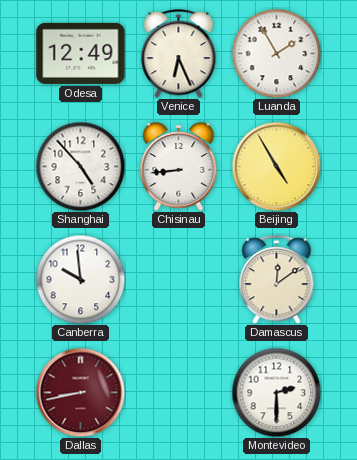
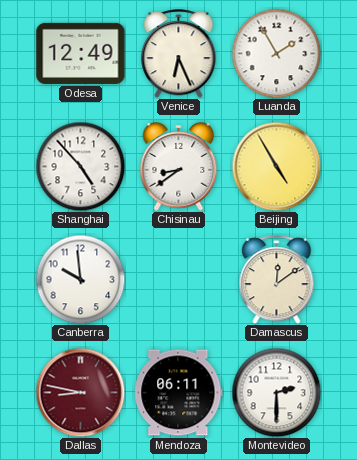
Chisinau: 8:44 -> 8:39
Dallas: 8:43 -> 8:47
Mendoza: none -> 06:11
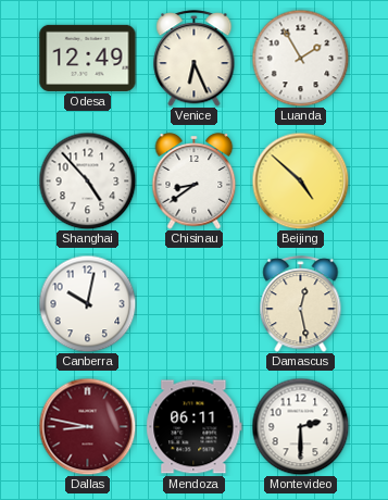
Beijing: 4:55 -> 4:52
Canberra: 9:59 -> 10:02
Damascus: 12:09 -> 12:28
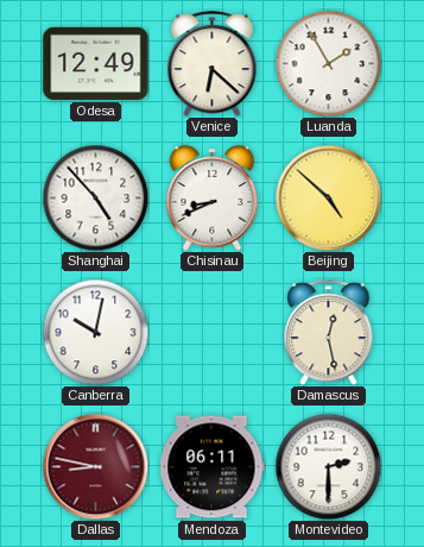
Venice: 6:26 -> 6:22
Chisinau: 8:39 -> 8:41
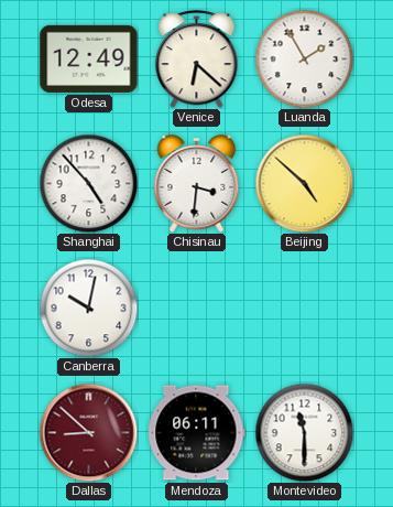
Chisinau: 8:41 -> 3:31
Damascus: 12:28 -> none
Dallas: 8:47 -> 8:52
Montevideo: 2:30 -> 11:30
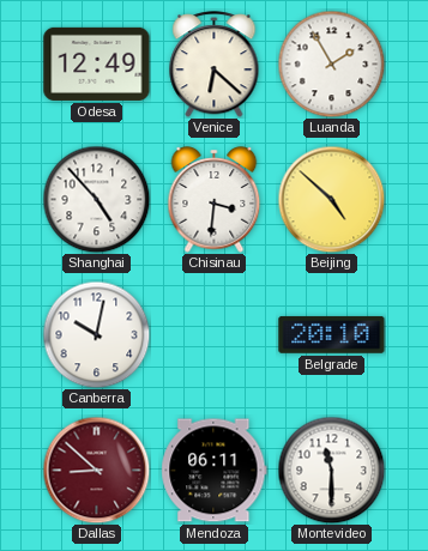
Belgrade: none -> 20:10
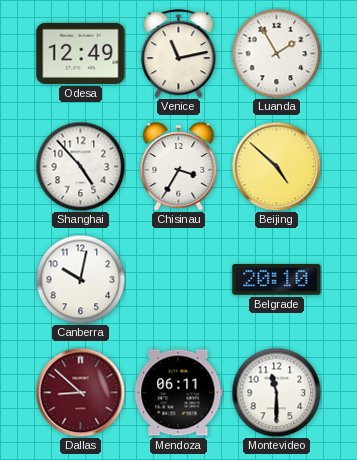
Venice: 6:22 -> 11:13
Chisinau: 3:31 -> 3:35
